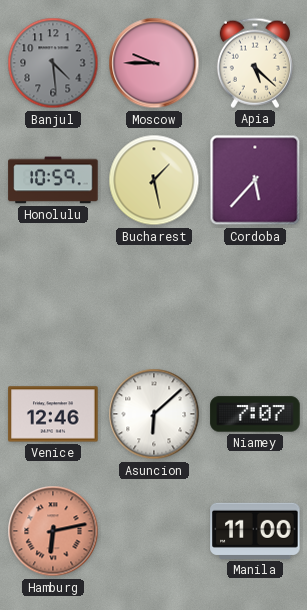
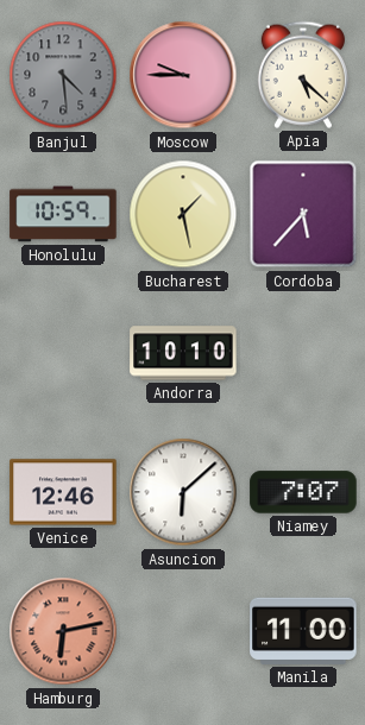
Andorra: none -> 10:10
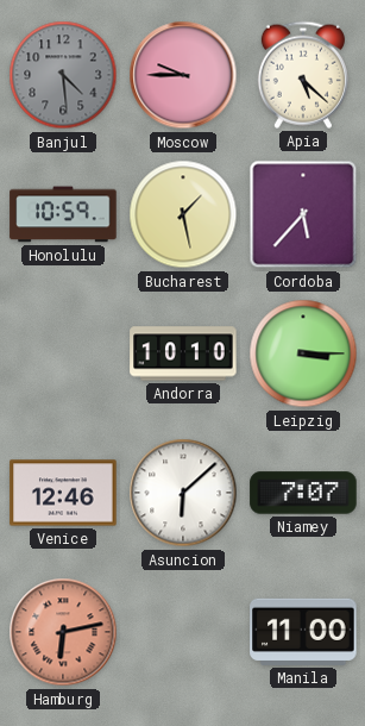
Leipzig: none -> 3:15
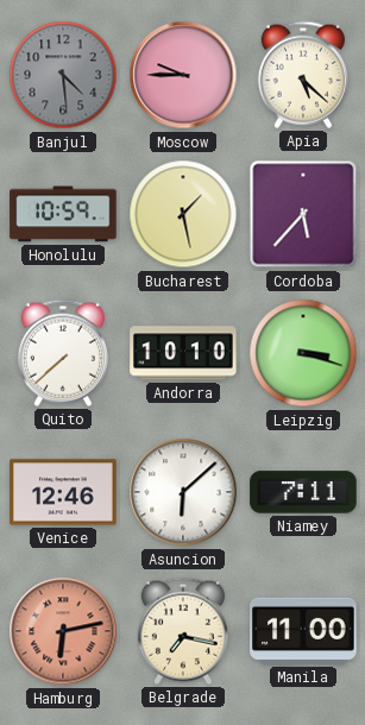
Quito: none -> 7:38
Leipzig: 3:15 -> 3:18
Niamey: 7:07 -> 7:11
Belgrade: none -> 7:17
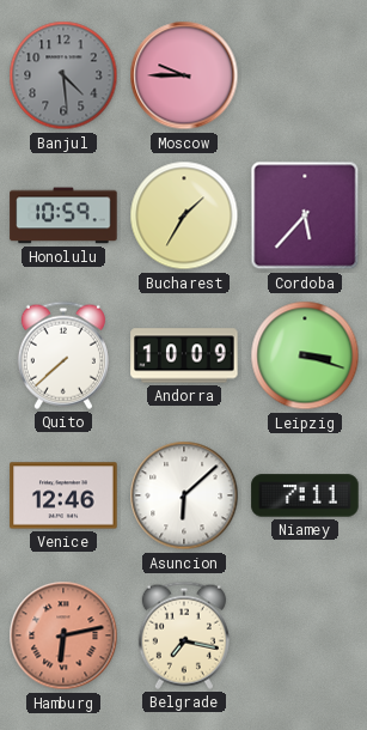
Apia: 5:22 -> none
Bucharest: 1:28 -> 1:35
Andorra: 10:10 -> 10:09
Manila: 11:00 -> none
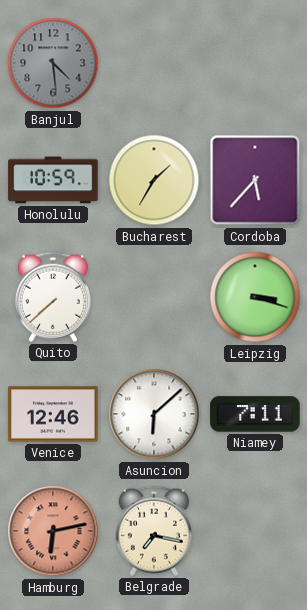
Moscow: 9:45 -> none
Andorra: 10:09 -> none
